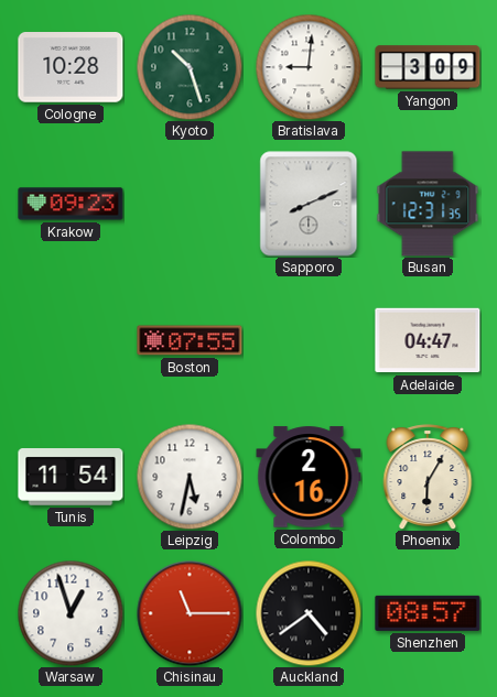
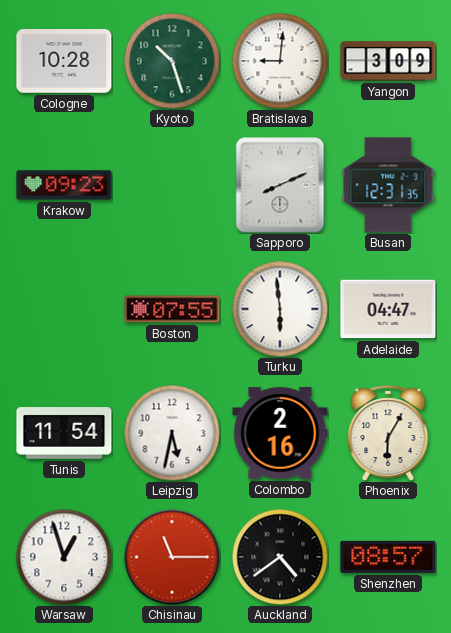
Turku: none -> 5:59
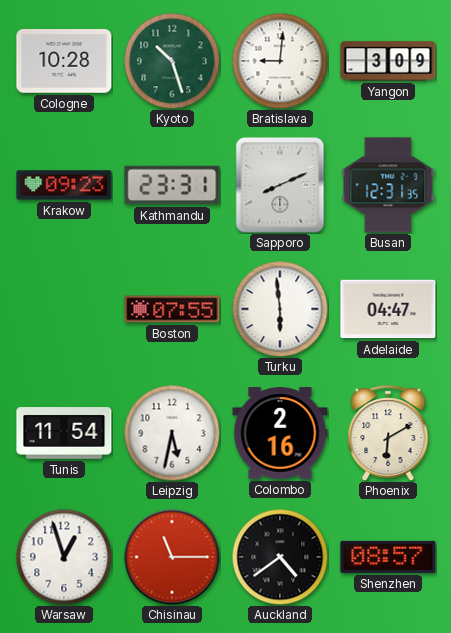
Kathmandu: none -> 23:31
Phoenix: 6:05 -> 6:10
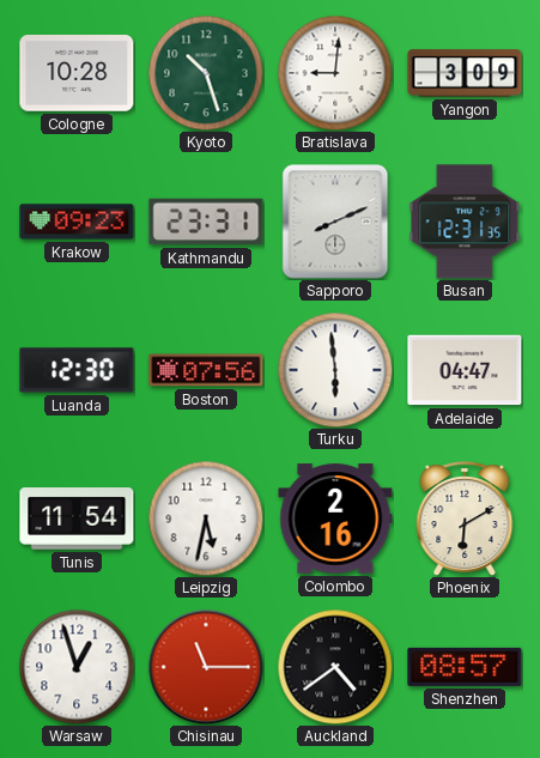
Luanda: none -> 12:30
Boston: 07:55 -> 07:56
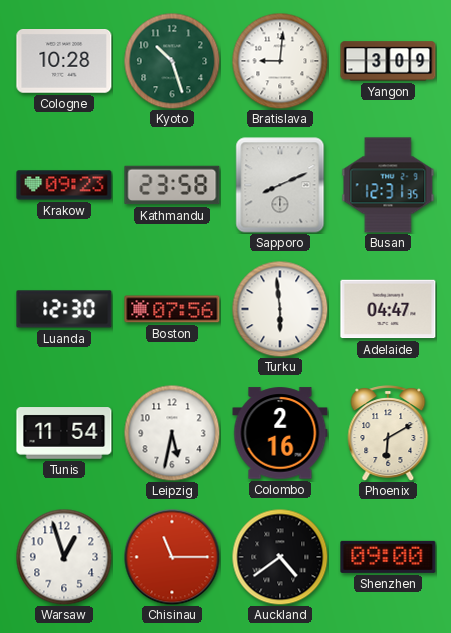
Kathmandu: 23:31 -> 23:58
Shenzhen: 08:57 -> 09:00
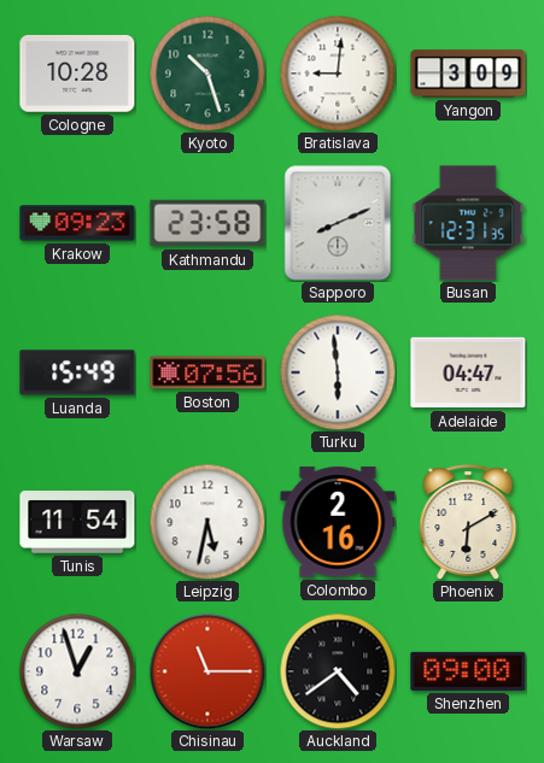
Luanda: 12:30 -> 15:49
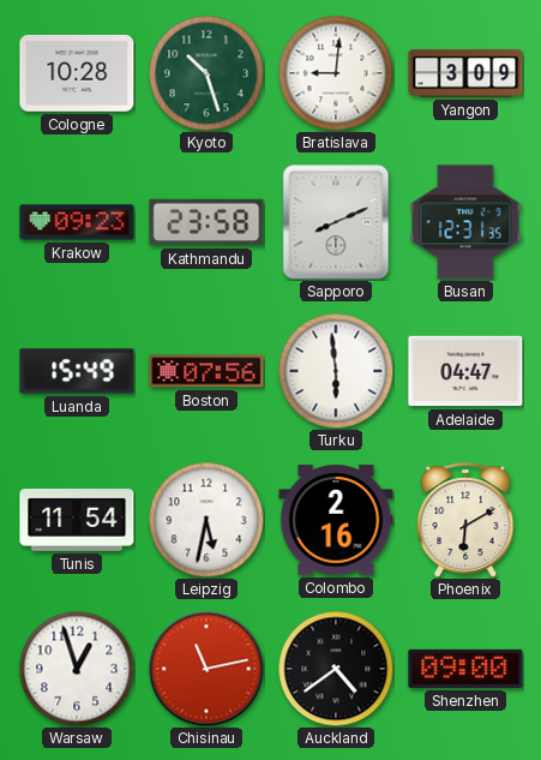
Chisinau: 11:15 -> 11:13
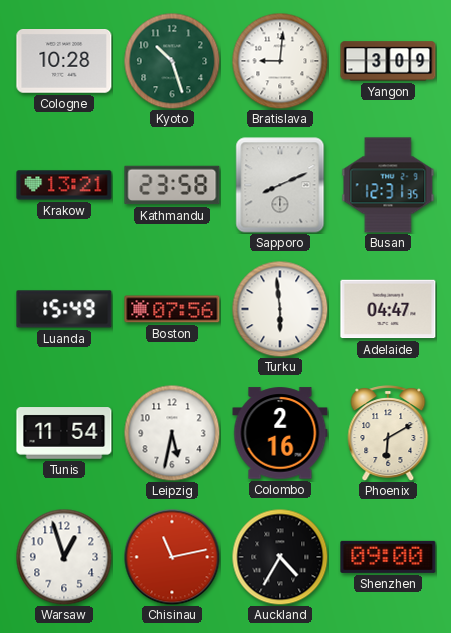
Krakow: 09:23 -> 13:21
Auckland: 4:39 -> 4:35
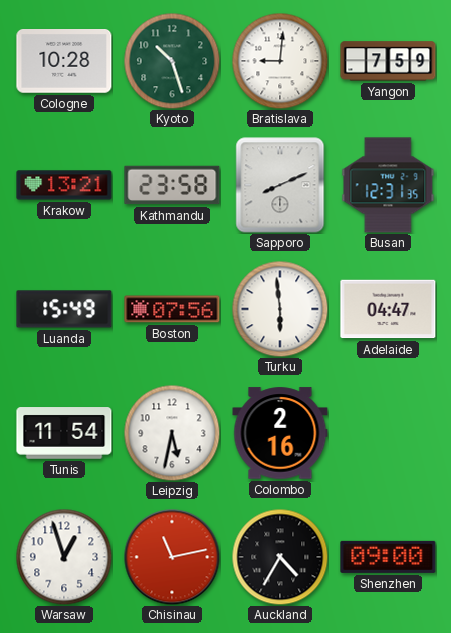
Yangon: 3:09 -> 7:59
Phoenix: 6:10 -> none
